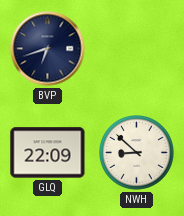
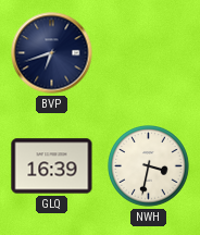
GLQ: 22:09 -> 16:39
NWH: 8:52 -> 3:32
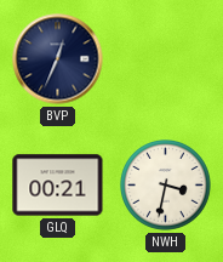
BVP: 6:42 -> 12:34
GLQ: 16:39 -> 00:21
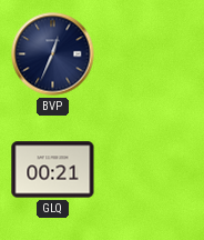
NWH: 3:32 -> none
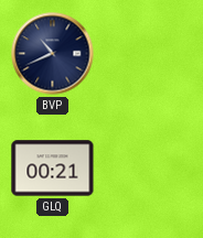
BVP: 12:34 -> 10:41
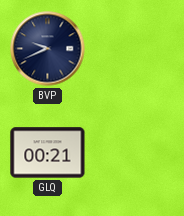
BVP: 10:41 -> 9:41
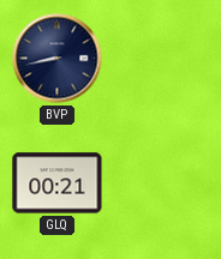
BVP: 9:41 -> 8:43
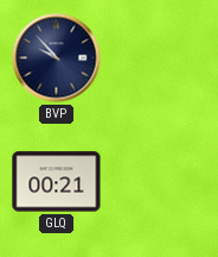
BVP: 8:43 -> 9:53
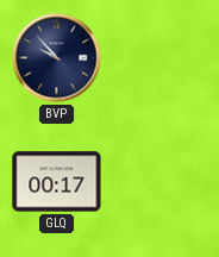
GLQ: 00:21 -> 00:17
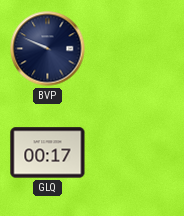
BVP: 9:53 -> 9:49
